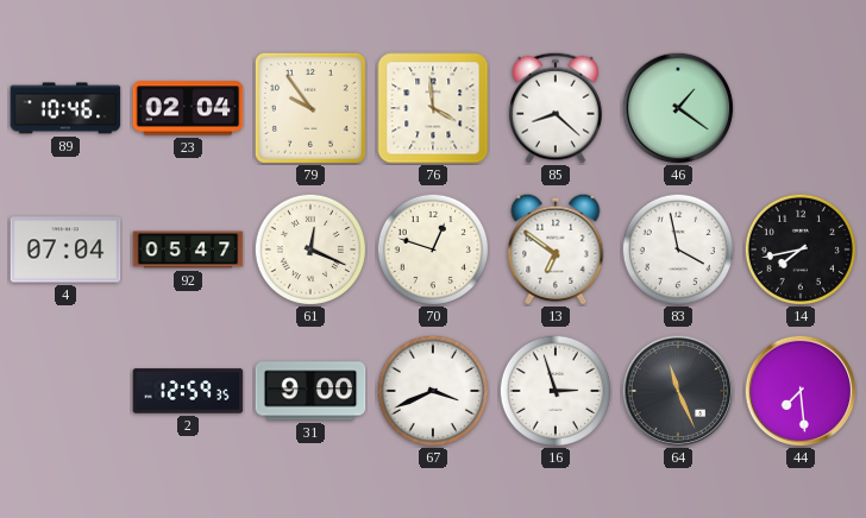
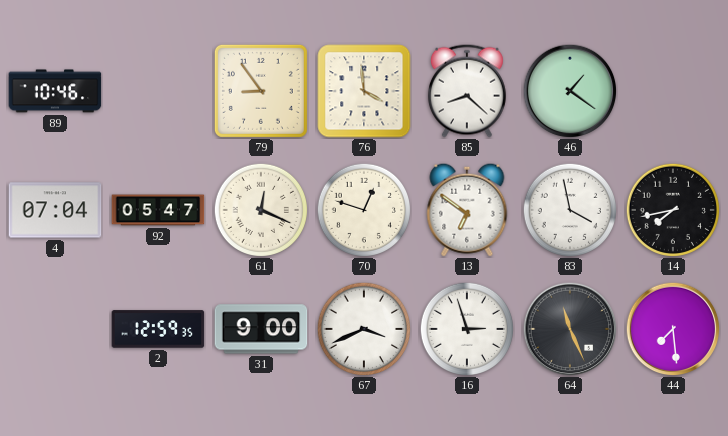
23: 02:04 -> none
79: 9:54 -> 8:54
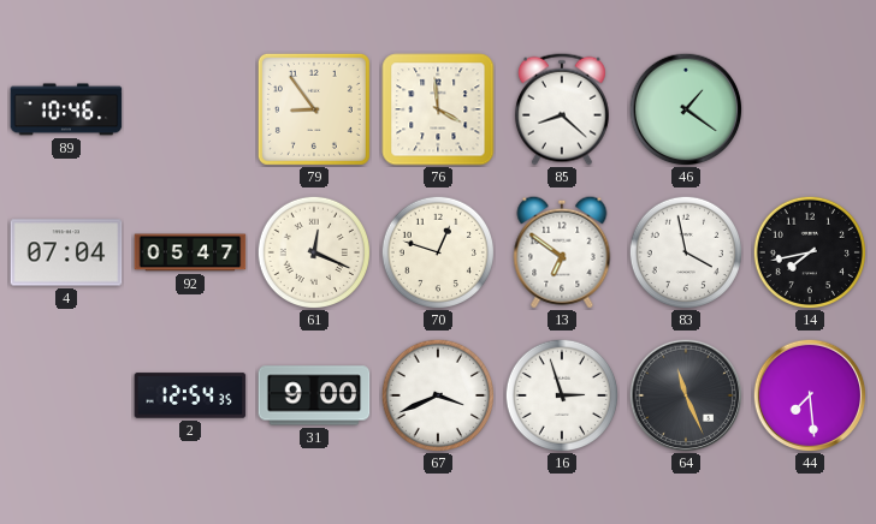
2: 12:59 -> 12:54
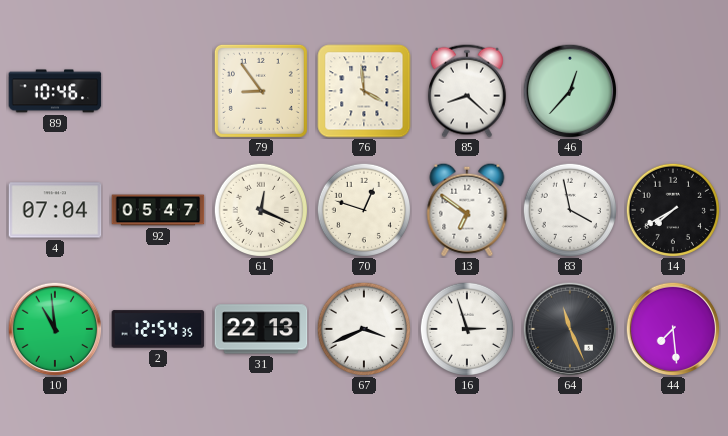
46: 1:21 -> 12:37
14: 7:43 -> 7:40
10: none -> 10:59
31: 9:00 -> 22:13
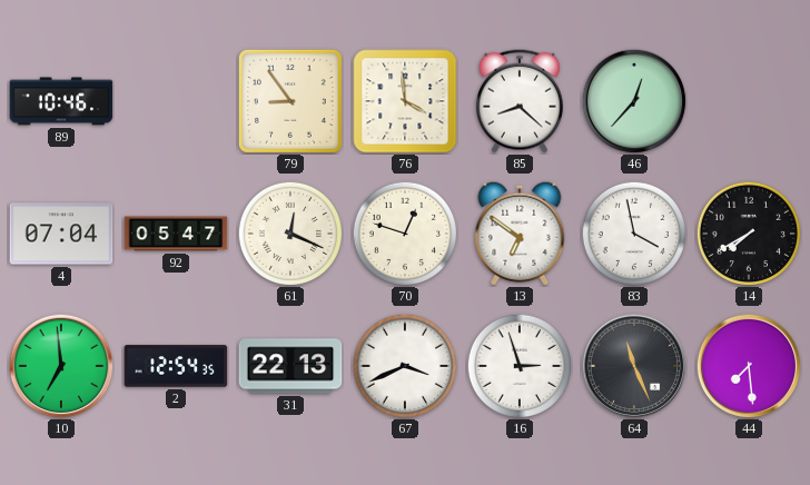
10: 10:59 -> 6:59
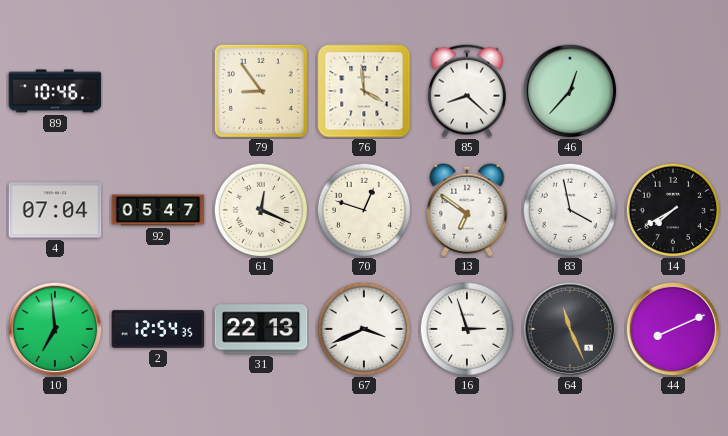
44: 7:29 -> 8:11
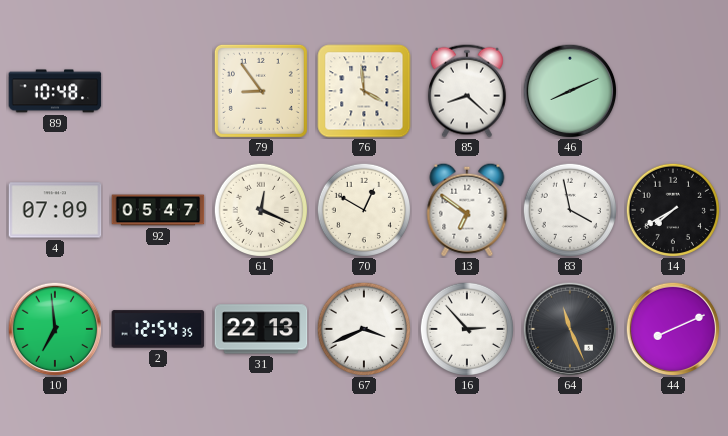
89: 10:46 -> 10:48
46: 12:37 -> 8:11
4: 07:04 -> 07:09
70: 12:48 -> 12:50
16: 2:57 -> 2:53
